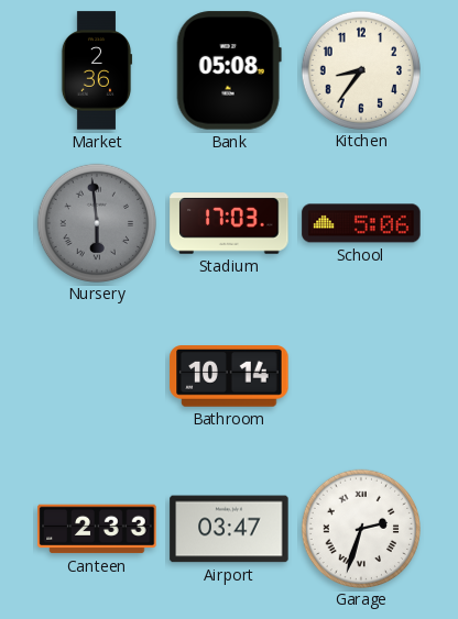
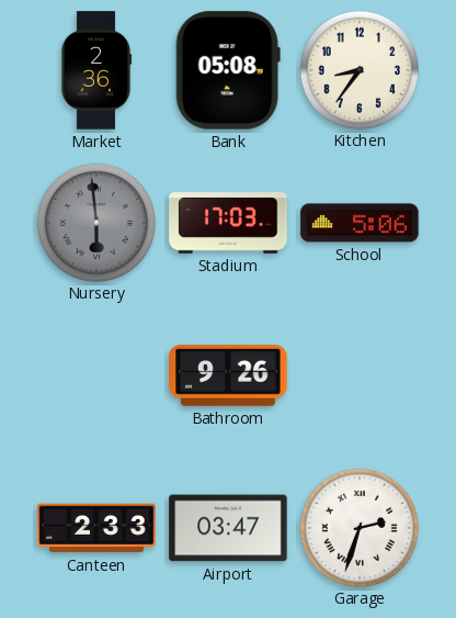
Bathroom: 10:14 -> 9:26
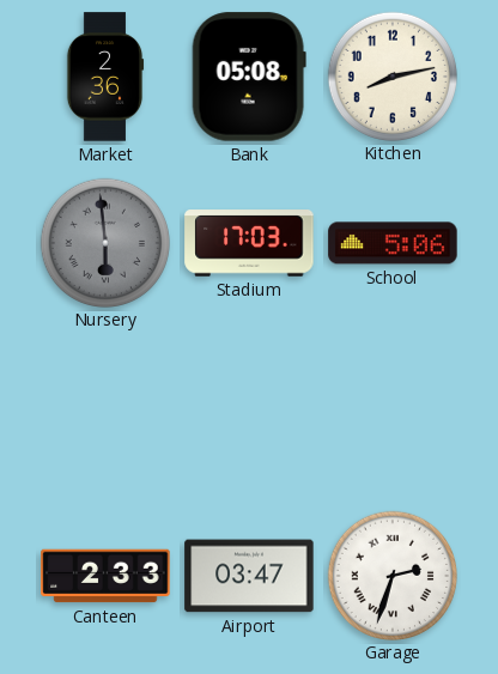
Kitchen: 8:36 -> 8:13
Bathroom: 9:26 -> none
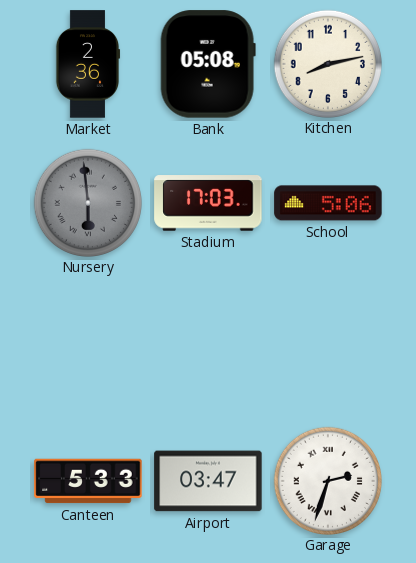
Canteen: 2:33 -> 5:33
